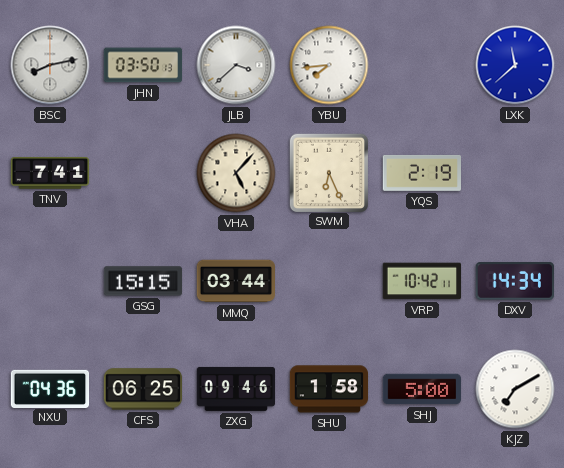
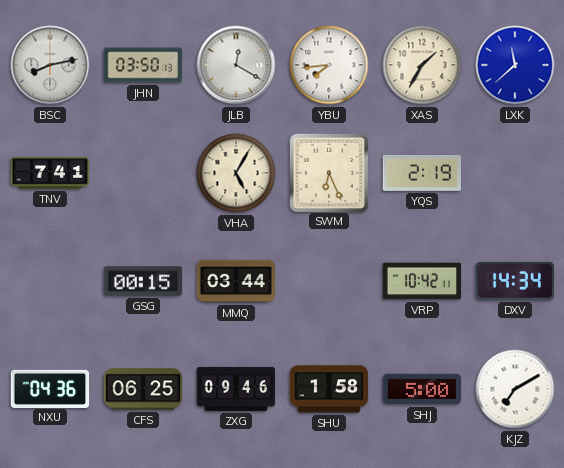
JLB: 3:38 -> 12:20
XAS: none -> 1:35
VHA: 5:07 -> 5:05
GSG: 15:15 -> 00:15
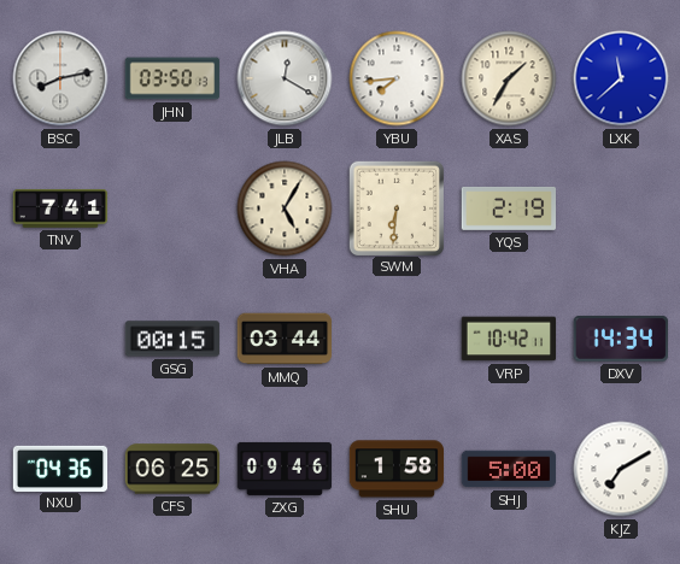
SWM: 6:26 -> 6:31
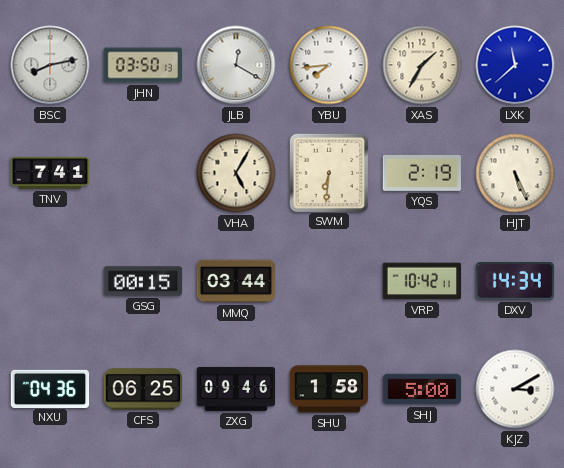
HJT: none -> 5:26
KJZ: 7:10 -> 3:10
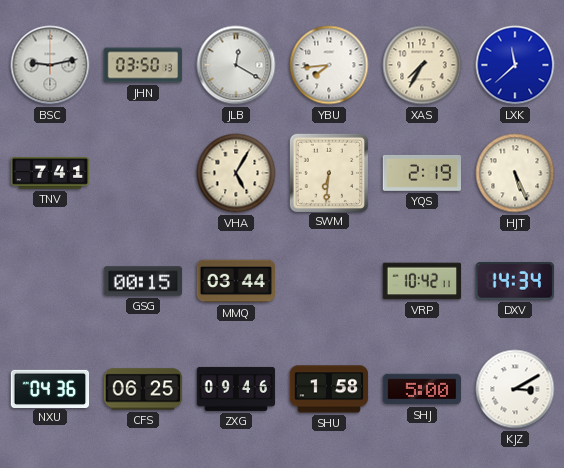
BSC: 8:13 -> 9:13
XAS: 1:35 -> 7:35
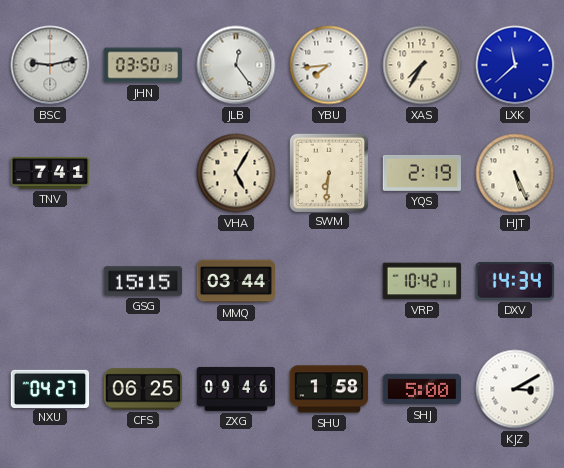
JLB: 12:20 -> 12:24
GSG: 00:15 -> 15:15
NXU: 04:36 -> 04:27
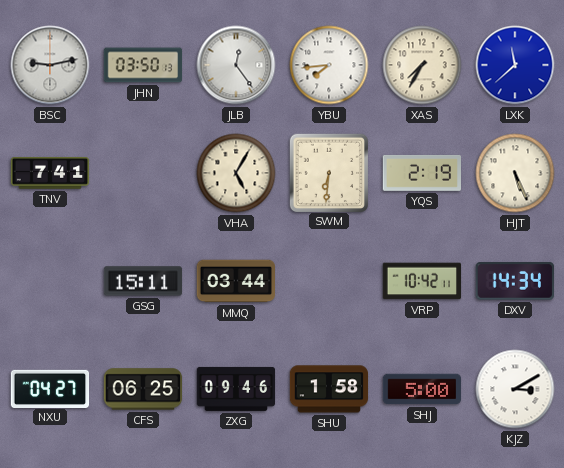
GSG: 15:15 -> 15:11
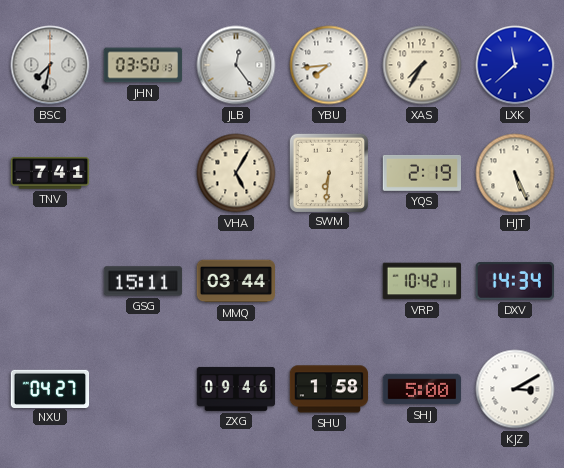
BSC: 9:13 -> 7:32
CFS: 06:25 -> none
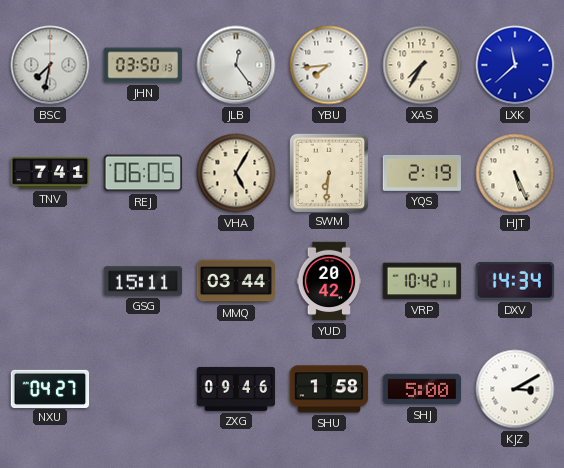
REJ: none -> 06:05
YUD: none -> 20:42
